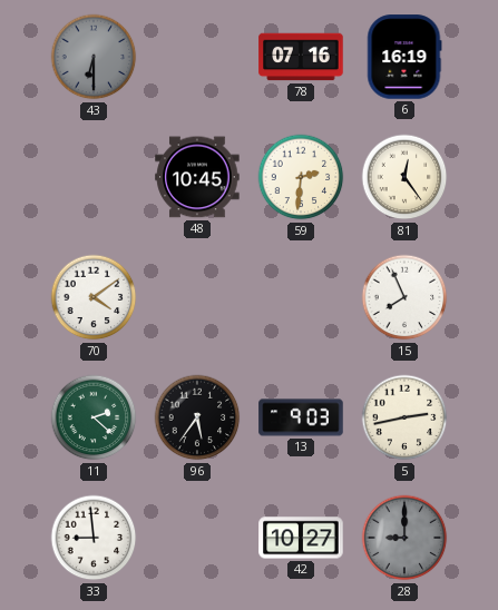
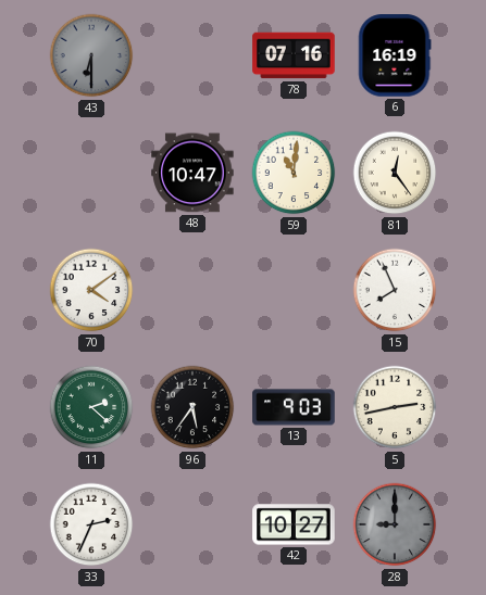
48: 10:45 -> 10:47
59: 2:31 -> 11:01
33: 8:59 -> 2:34
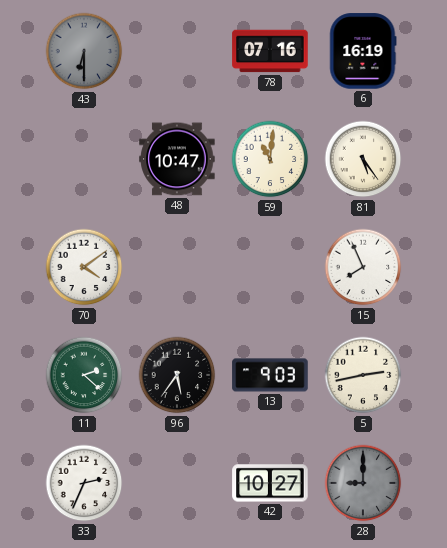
81: 12:24 -> 5:24
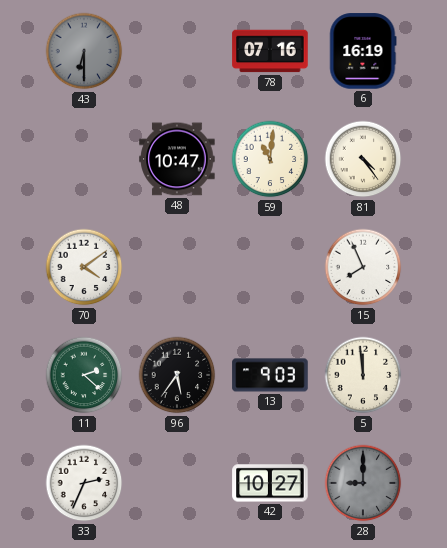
81: 5:24 -> 4:24
5: 2:43 -> 11:59
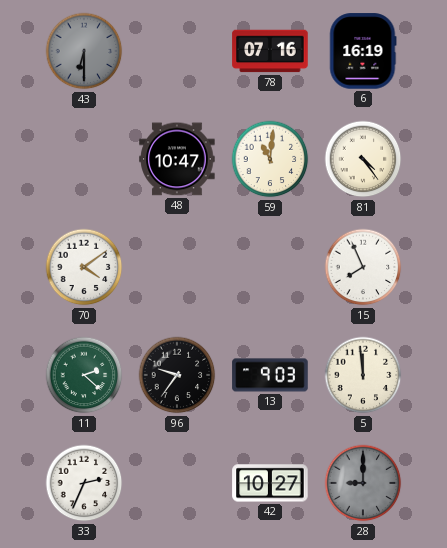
96: 5:36 -> 9:36
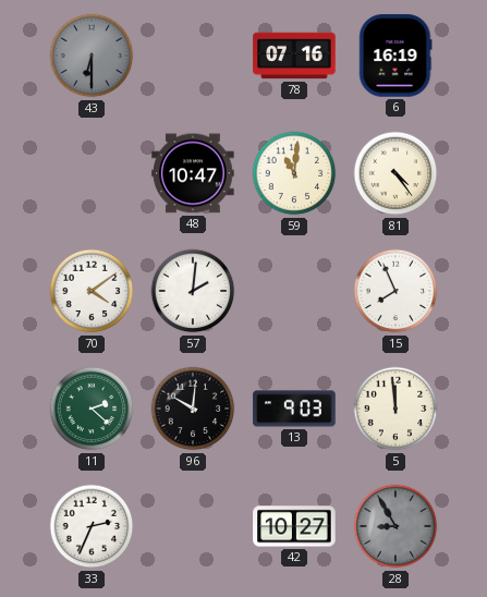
57: none -> 2:01
96: 9:36 -> 10:01
28: 9:00 -> 8:55
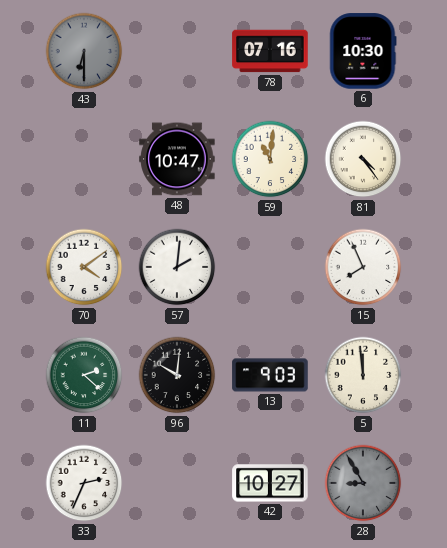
6: 16:19 -> 10:30
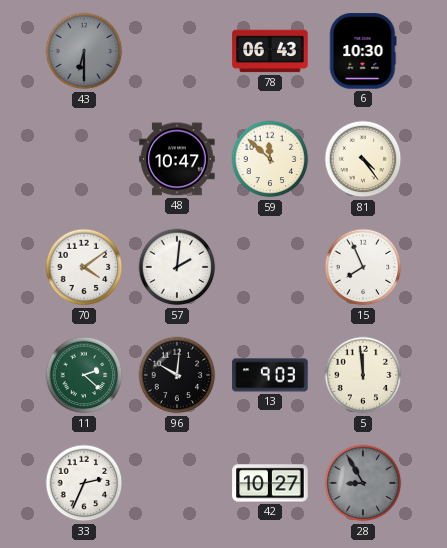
78: 07:16 -> 06:43
59: 11:01 -> 11:52
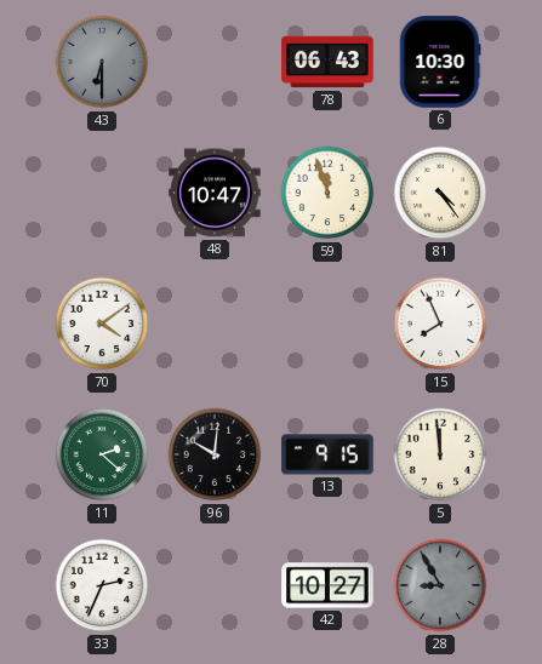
59: 11:52 -> 11:57
57: 2:01 -> none
13: 9:03 -> 9:15
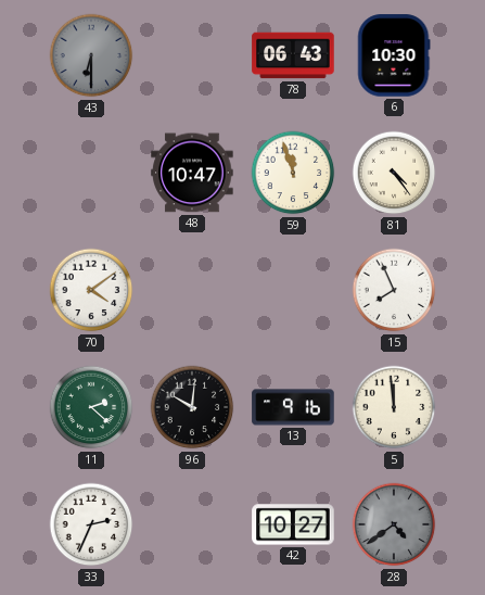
13: 9:15 -> 9:16
28: 8:55 -> 4:39
